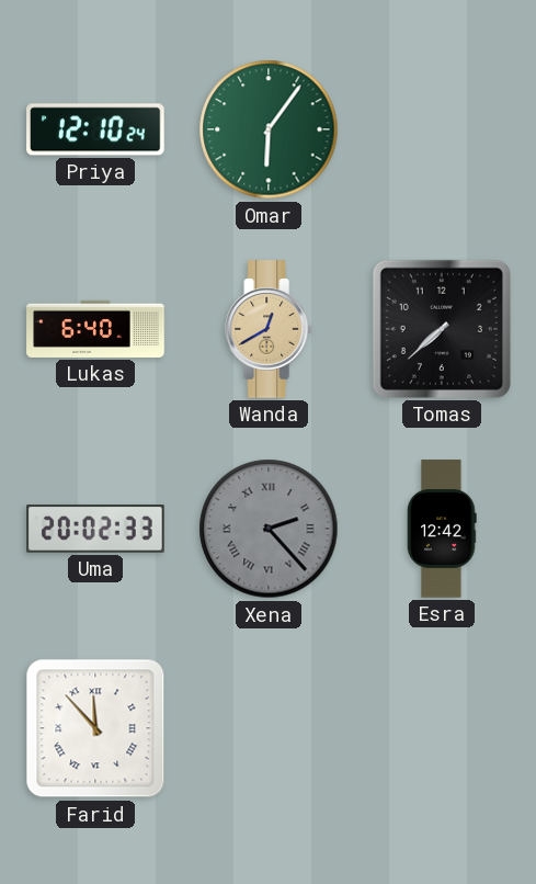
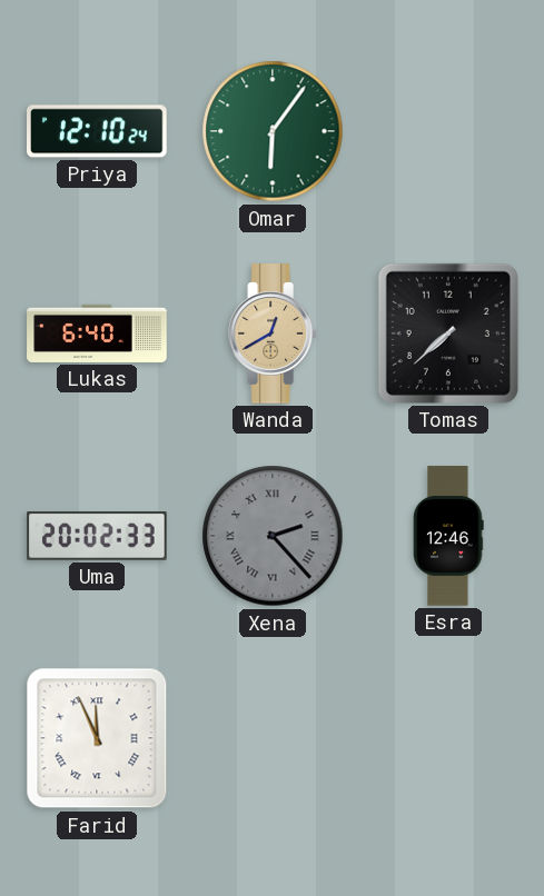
Esra: 12:42 -> 12:46
Farid: 11:53 -> 11:56
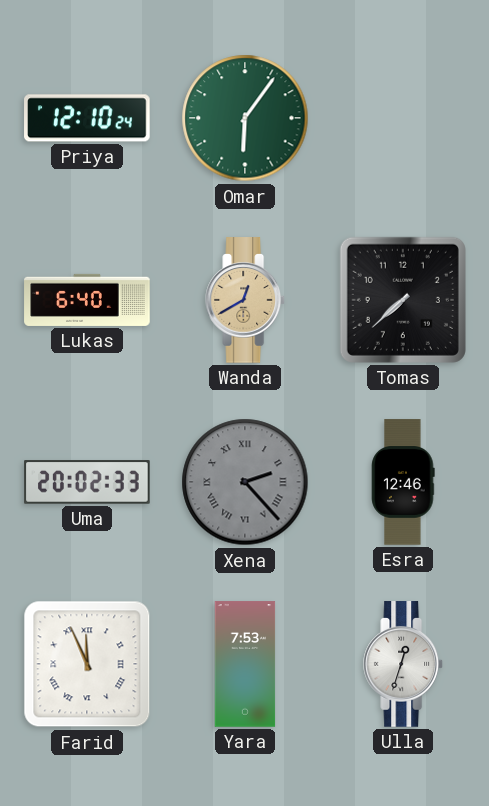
Yara: none -> 7:53
Ulla: none -> 12:33
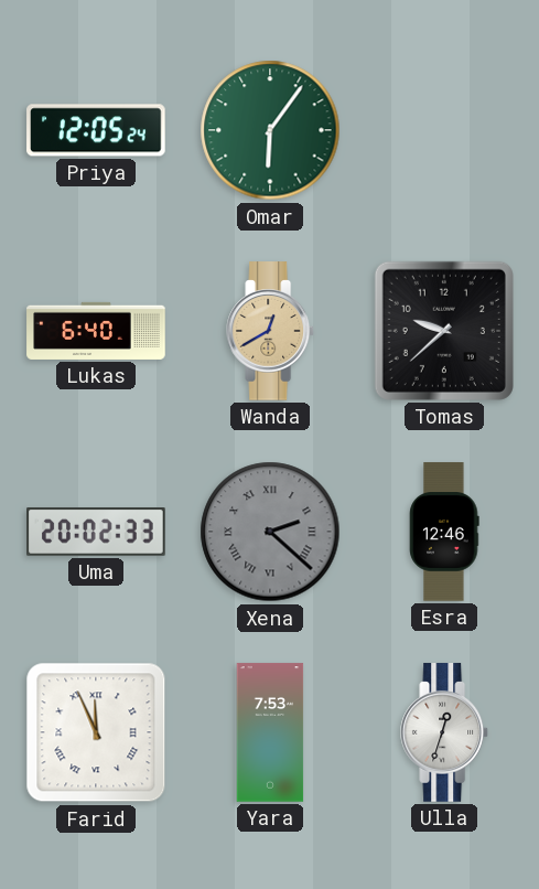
Priya: 12:10 -> 12:05
Tomas: 7:38 -> 9:38
Xena: 2:23 -> 2:22
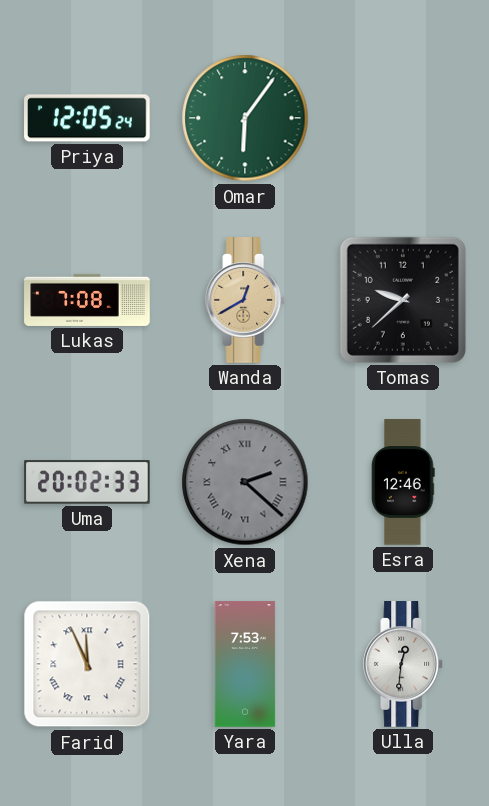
Lukas: 6:40 -> 7:08
Ulla: 12:33 -> 12:31
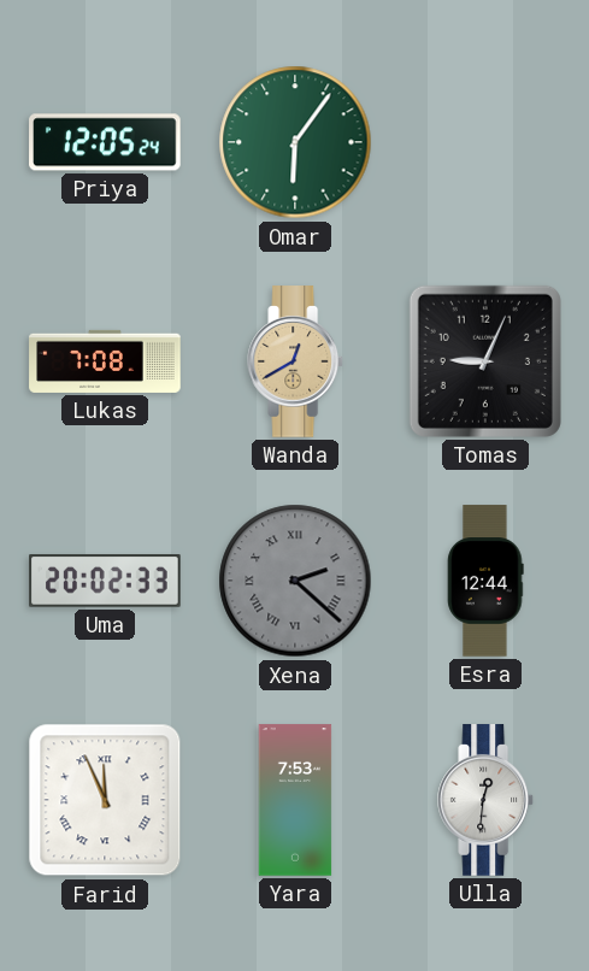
Tomas: 9:38 -> 9:04
Esra: 12:46 -> 12:44
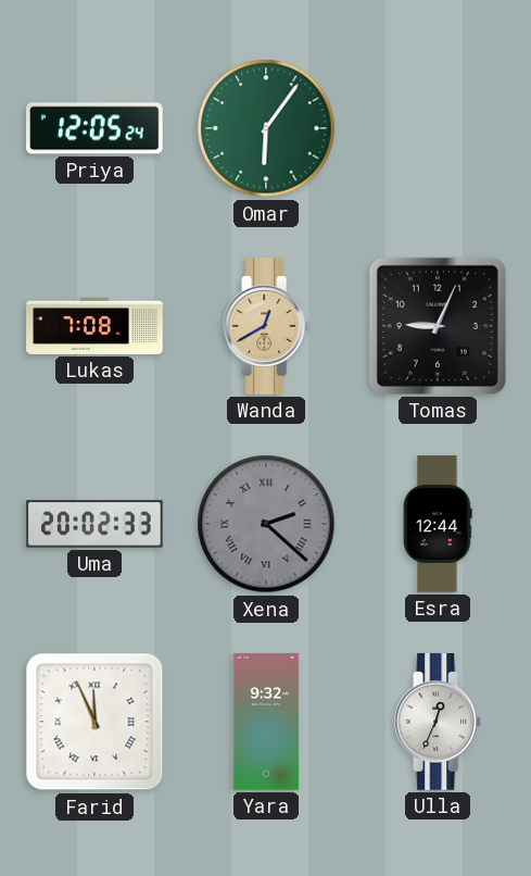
Yara: 7:53 -> 9:32
Ulla: 12:31 -> 12:34
